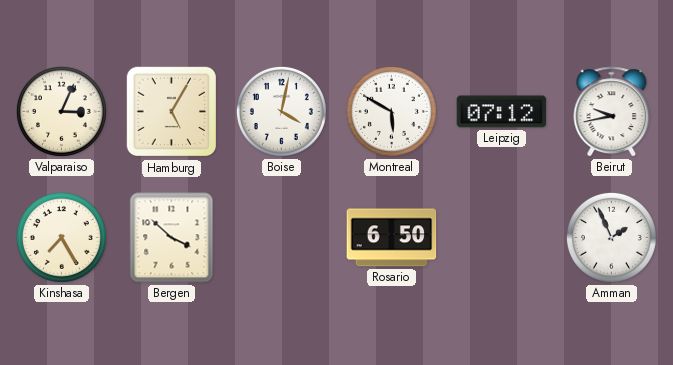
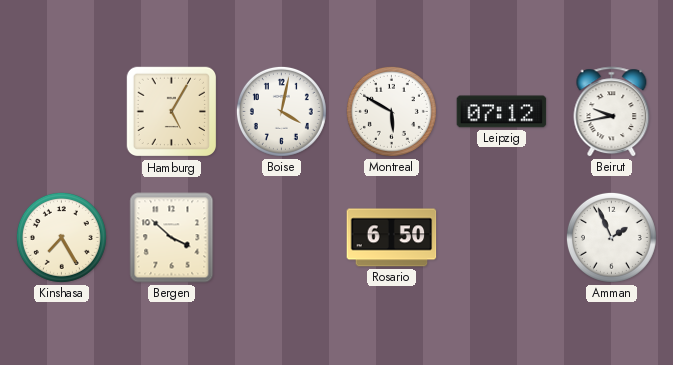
Valparaiso: 3:04 -> none
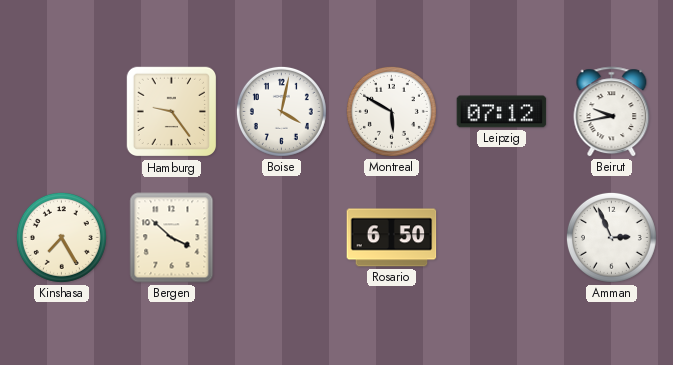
Hamburg: 5:05 -> 9:24
Amman: 1:56 -> 2:56
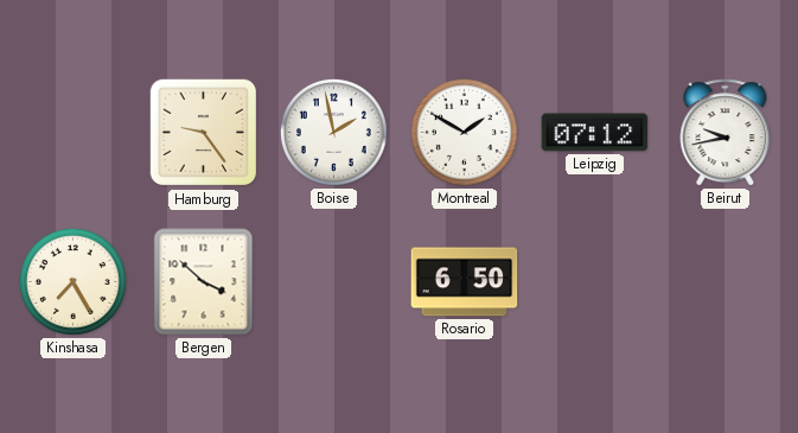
Boise: 4:02 -> 1:58
Montreal: 5:50 -> 1:50
Amman: 2:56 -> none
